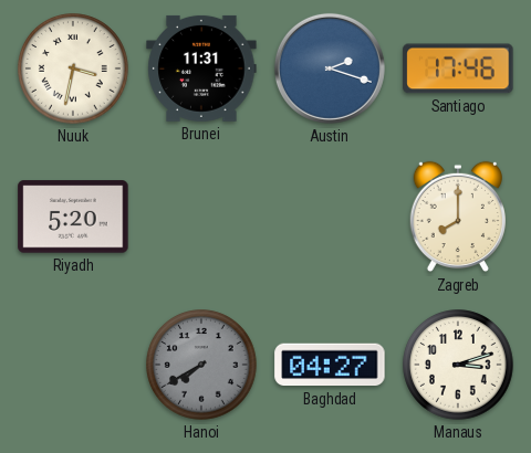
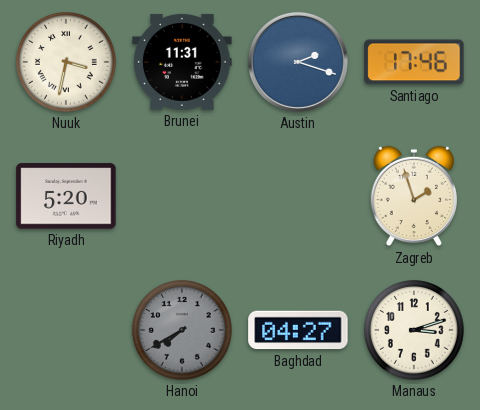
Zagreb: 8:00 -> 1:57
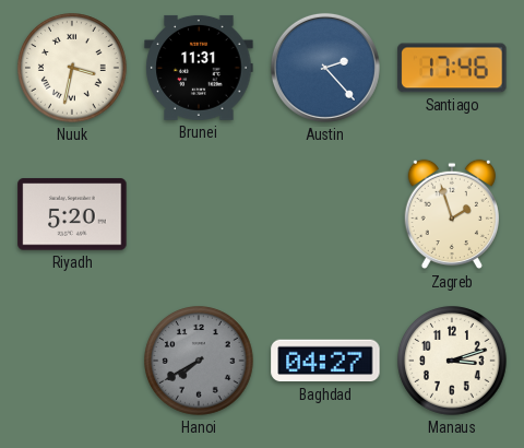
Austin: 2:18 -> 2:23
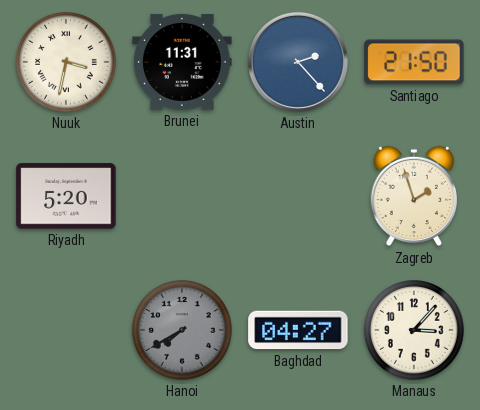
Santiago: 17:46 -> 21:50
Manaus: 3:12 -> 3:07
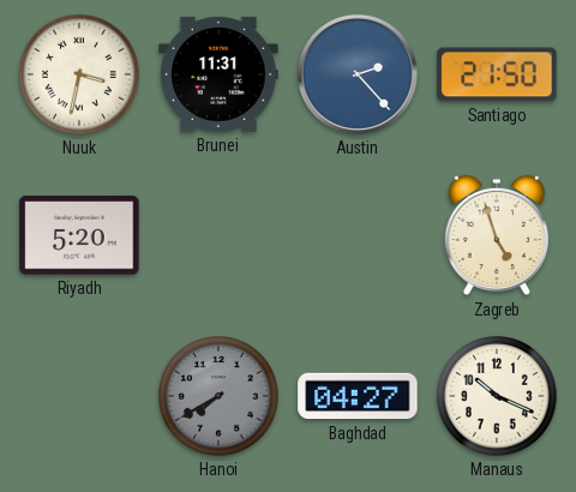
Zagreb: 1:57 -> 4:57
Manaus: 3:07 -> 10:19
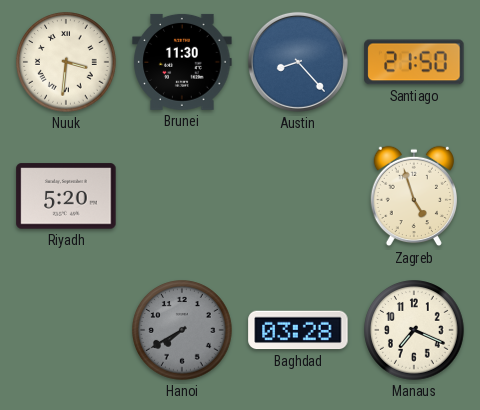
Nuuk: 3:32 -> 3:31
Brunei: 11:31 -> 11:30
Austin: 2:23 -> 8:23
Baghdad: 04:27 -> 03:28
Manaus: 10:19 -> 7:19
